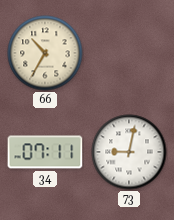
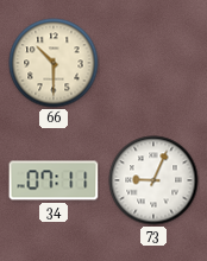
66: 10:35 -> 10:30
73: 9:02 -> 9:04
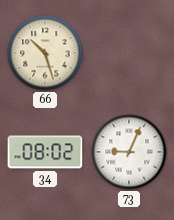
66: 10:30 -> 10:27
34: 07:11 -> 08:02
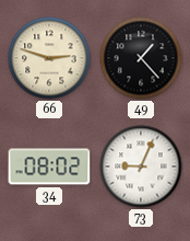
66: 10:27 -> 2:48
49: none -> 1:23
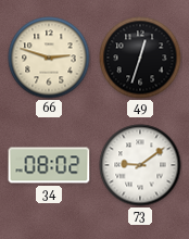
49: 1:23 -> 12:33
73: 9:04 -> 9:09
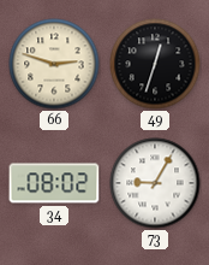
73: 9:09 -> 9:05
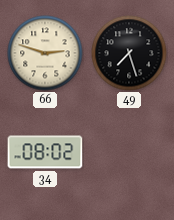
49: 12:33 -> 7:27
73: 9:05 -> none
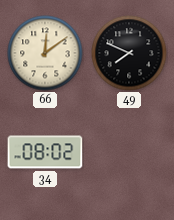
66: 2:48 -> 12:09
49: 7:27 -> 7:49
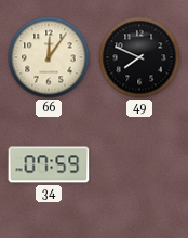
66: 12:09 -> 12:06
34: 08:02 -> 07:59
